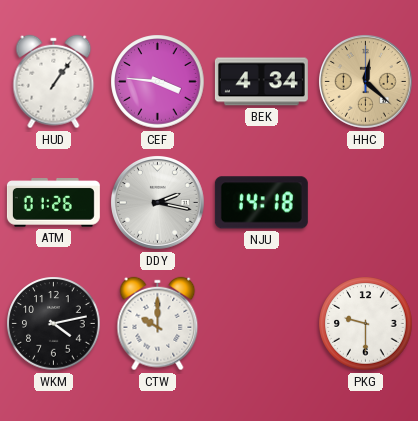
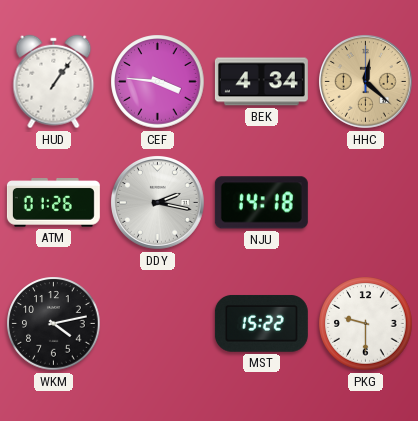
CTW: 10:00 -> none
MST: none -> 15:22
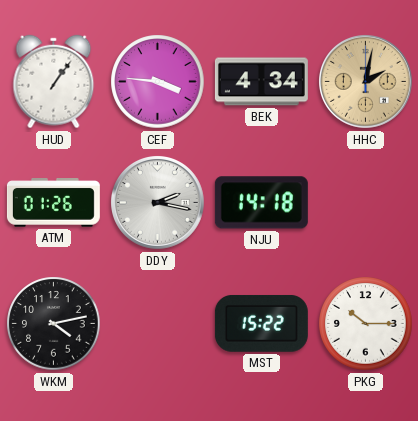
HHC: 12:22 -> 2:02
PKG: 9:30 -> 10:15
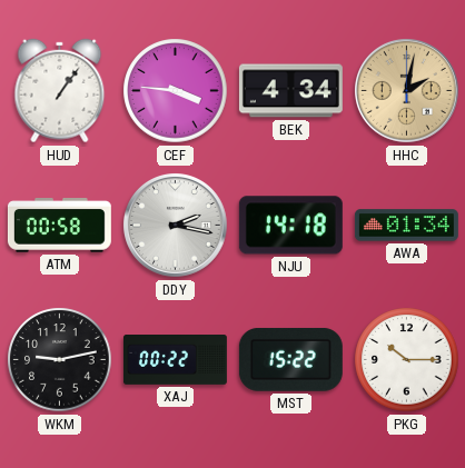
ATM: 01:26 -> 00:58
AWA: none -> 01:34
WKM: 4:13 -> 9:13
XAJ: none -> 00:22
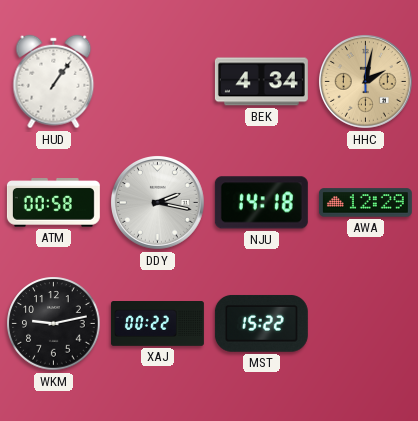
CEF: 3:46 -> none
AWA: 01:34 -> 12:29
PKG: 10:15 -> none
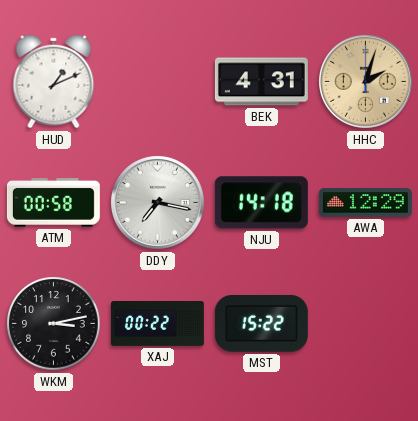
HUD: 1:06 -> 1:11
BEK: 4:34 -> 4:31
HHC: 2:02 -> 2:03
DDY: 2:17 -> 7:17
WKM: 9:13 -> 3:13
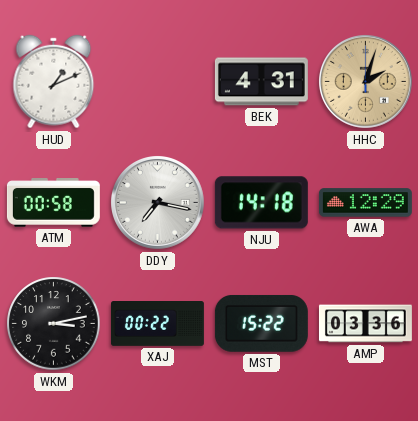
AMP: none -> 03:36
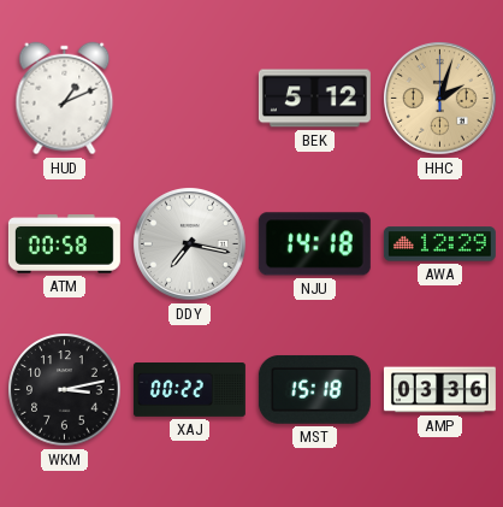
BEK: 4:31 -> 5:12
MST: 15:22 -> 15:18
